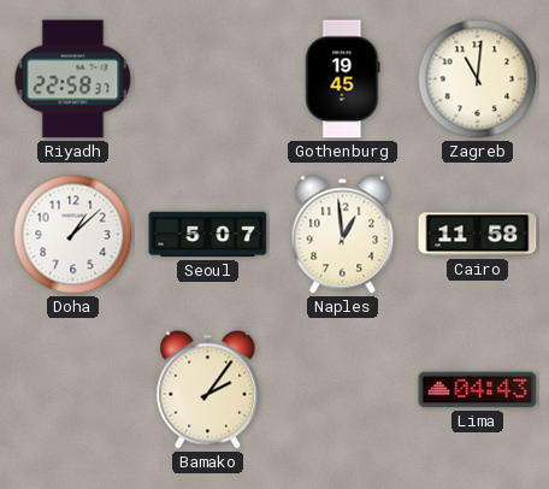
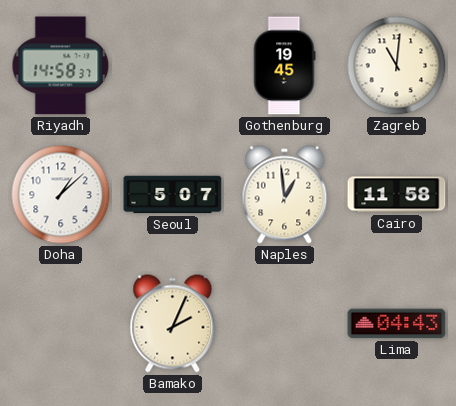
Riyadh: 22:58 -> 14:58
Bamako: 2:06 -> 2:04
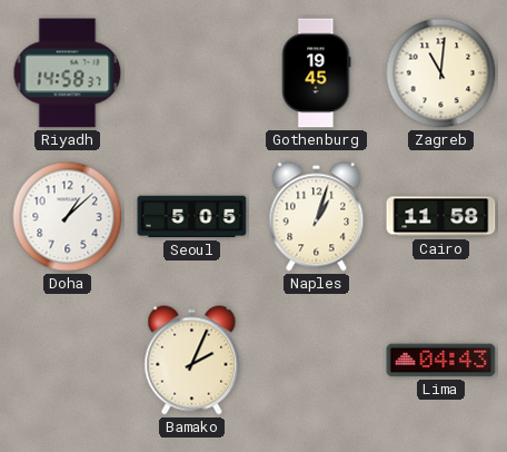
Seoul: 5:07 -> 5:05
Naples: 12:59 -> 1:03
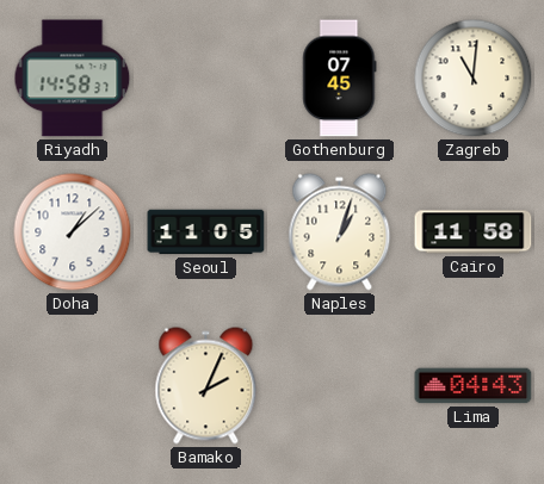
Gothenburg: 19:45 -> 07:45
Seoul: 5:05 -> 11:05
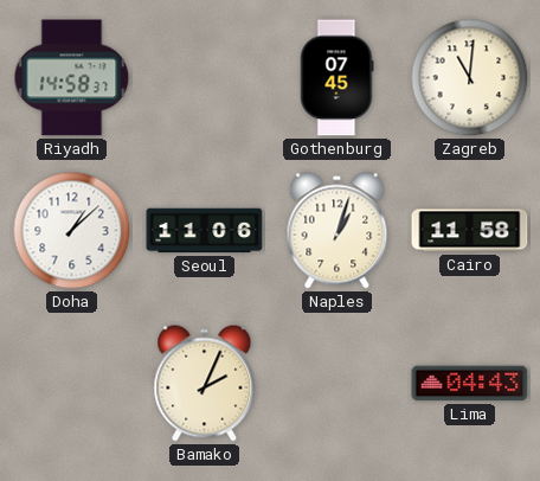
Seoul: 11:05 -> 11:06
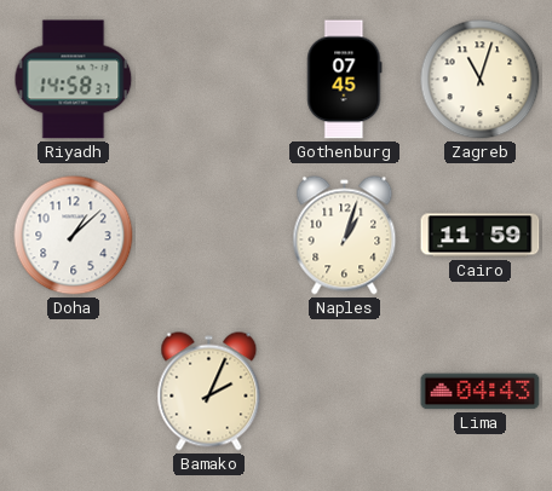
Zagreb: 11:01 -> 11:03
Seoul: 11:06 -> none
Cairo: 11:58 -> 11:59
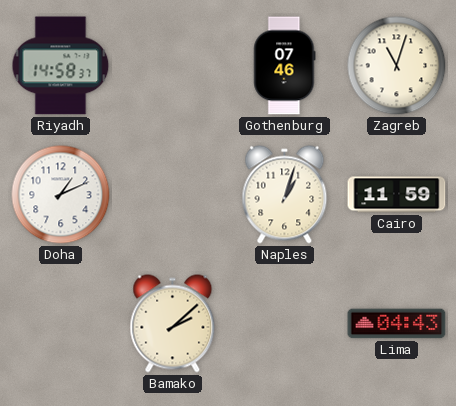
Gothenburg: 07:45 -> 07:46
Doha: 1:08 -> 1:11
Bamako: 2:04 -> 2:08
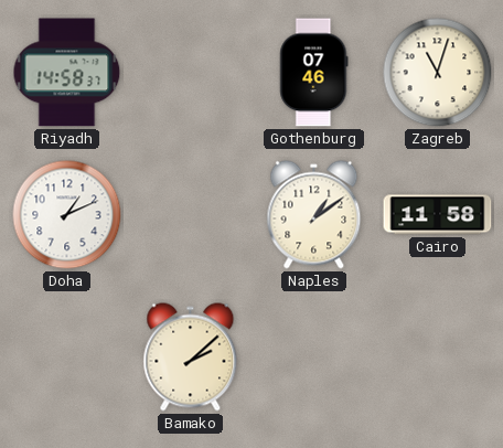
Naples: 1:03 -> 1:09
Cairo: 11:59 -> 11:58
Lima: 04:43 -> none
